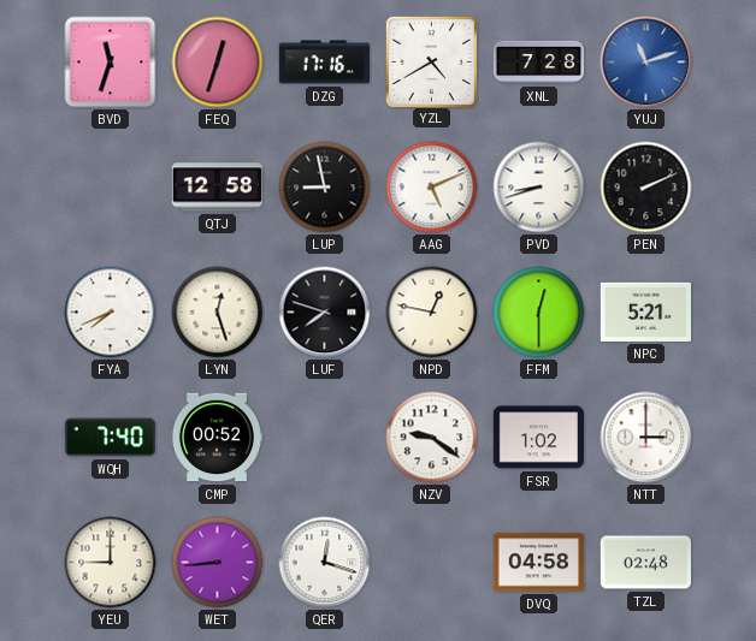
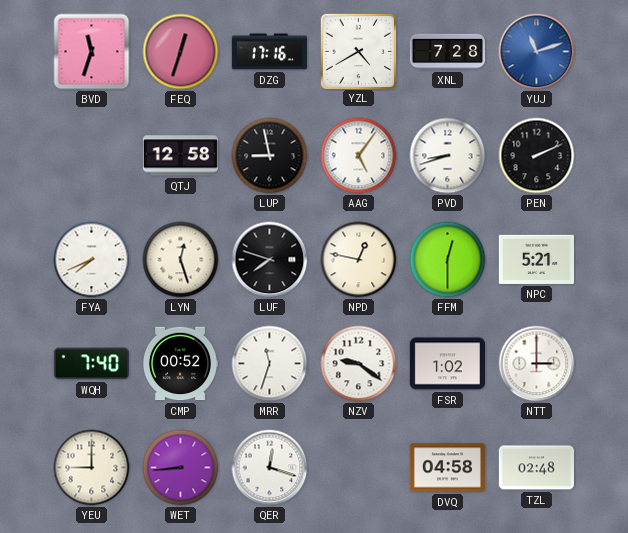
AAG: 5:11 -> 5:06
MRR: none -> 11:33
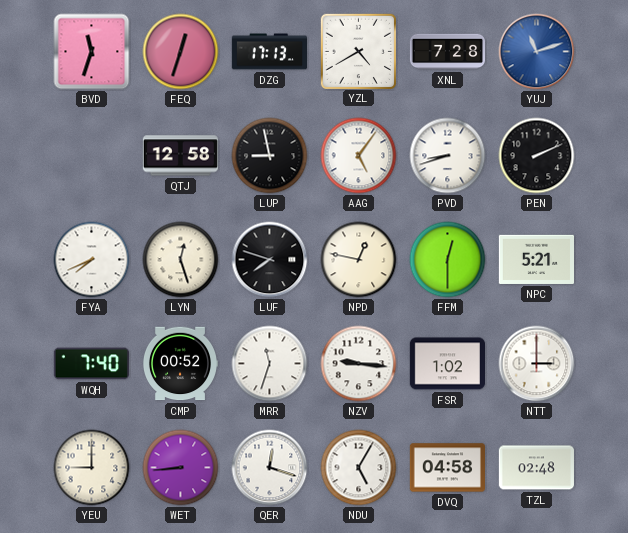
DZG: 17:16 -> 17:13
NZV: 9:21 -> 9:16
NDU: none -> 5:05
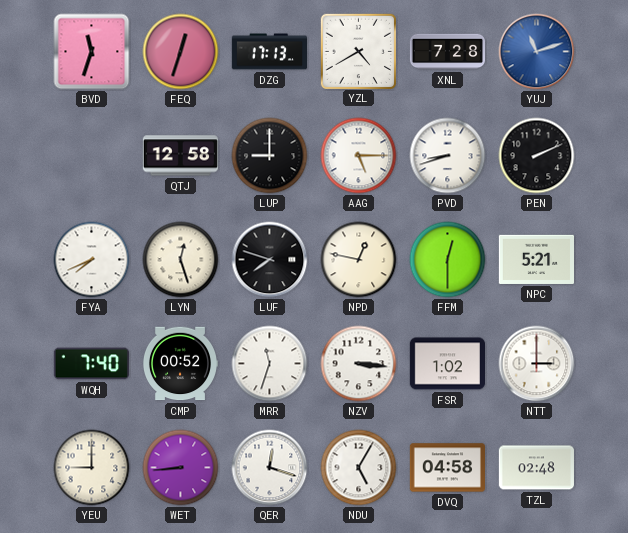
LUP: 8:58 -> 9:00
AAG: 5:06 -> 5:15
NZV: 9:16 -> 3:16
